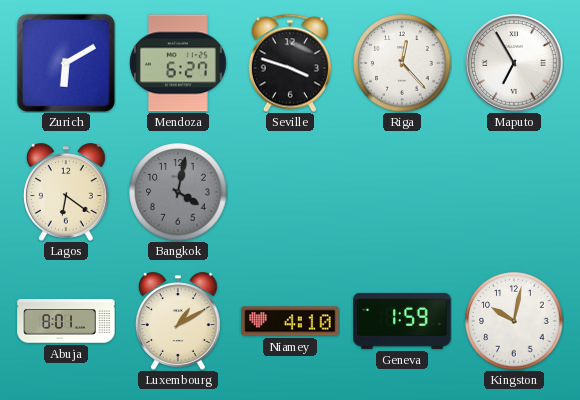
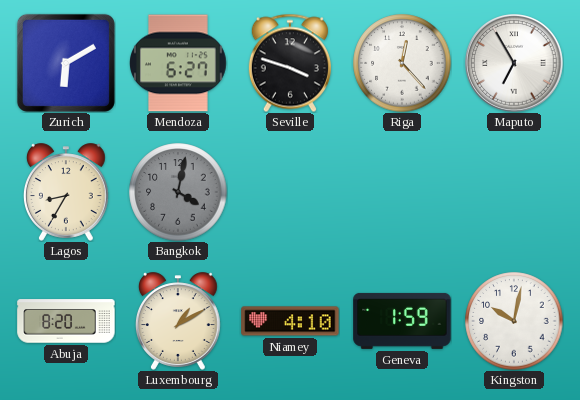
Lagos: 6:21 -> 8:35
Abuja: 8:01 -> 8:20
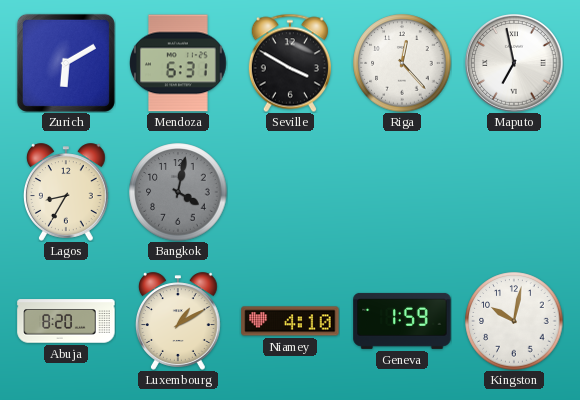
Mendoza: 6:27 -> 6:31
Seville: 3:48 -> 3:50
Maputo: 6:55 -> 6:58
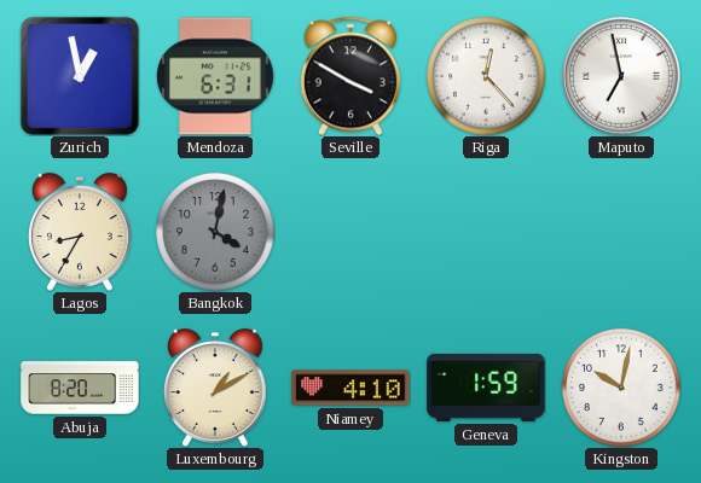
Zurich: 6:10 -> 12:58
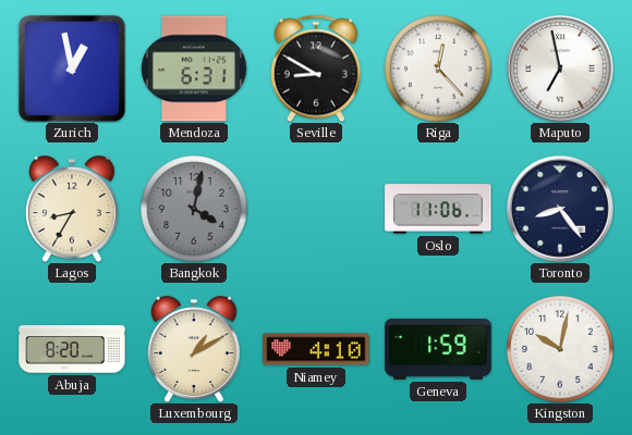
Seville: 3:50 -> 8:50
Oslo: none -> 11:06
Toronto: none -> 8:24
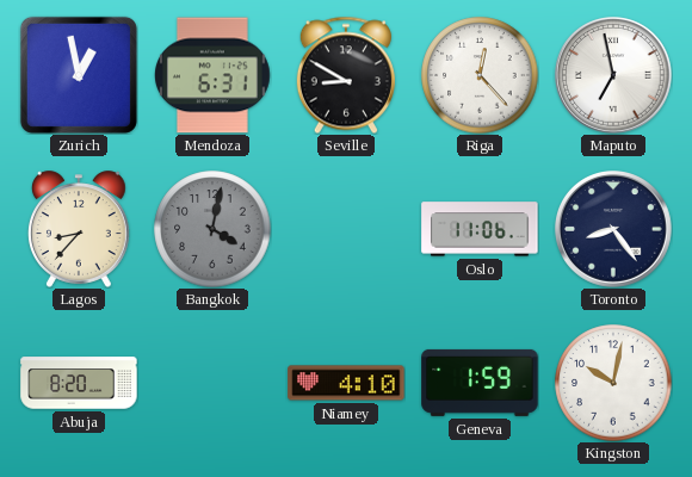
Lagos: 8:35 -> 8:37
Luxembourg: 1:10 -> none
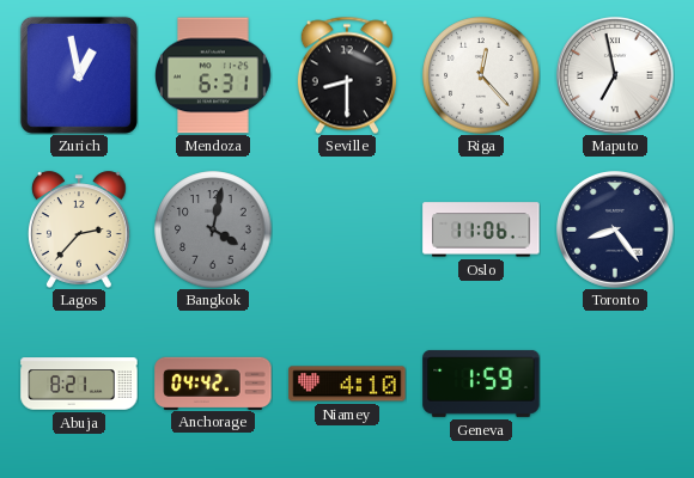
Seville: 8:50 -> 8:30
Lagos: 8:37 -> 2:37
Abuja: 8:20 -> 8:21
Anchorage: none -> 04:42
Kingston: 10:02 -> none
